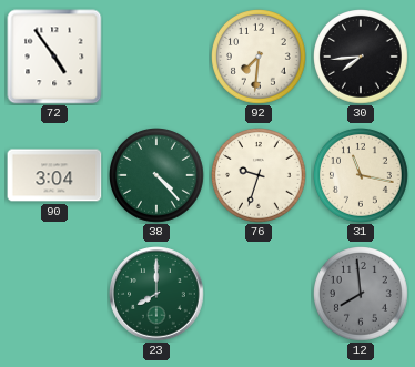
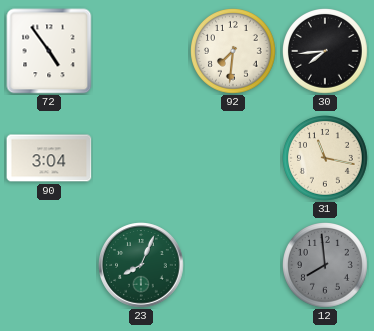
38: 4:23 -> none
76: 9:33 -> none
23: 8:00 -> 8:04
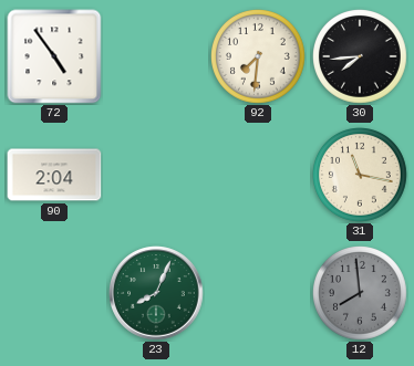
90: 3:04 -> 2:04
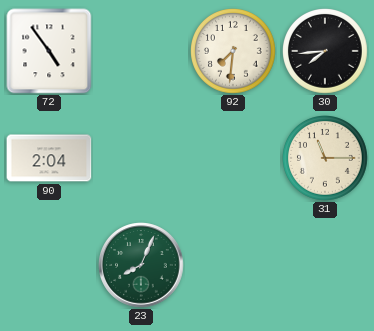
31: 11:17 -> 11:15
12: 7:59 -> none
